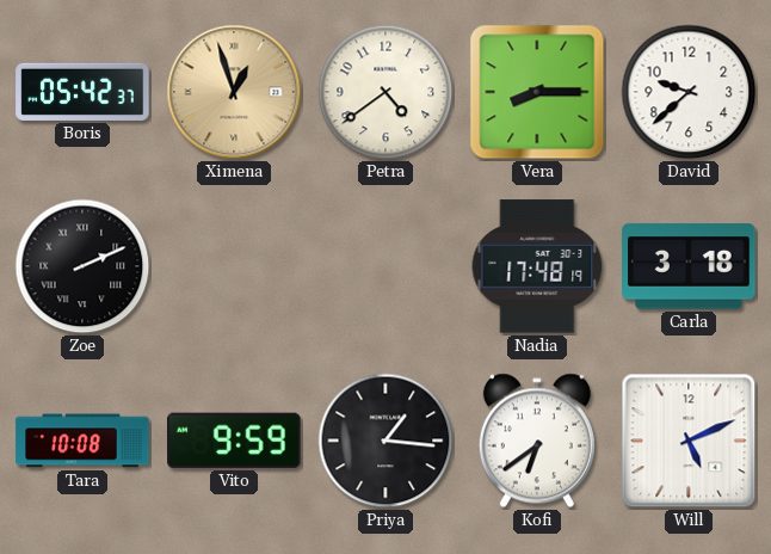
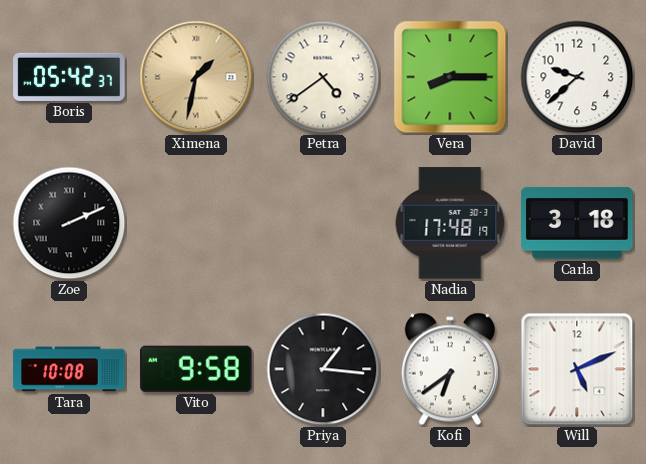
Ximena: 12:57 -> 1:32
Vito: 9:59 -> 9:58
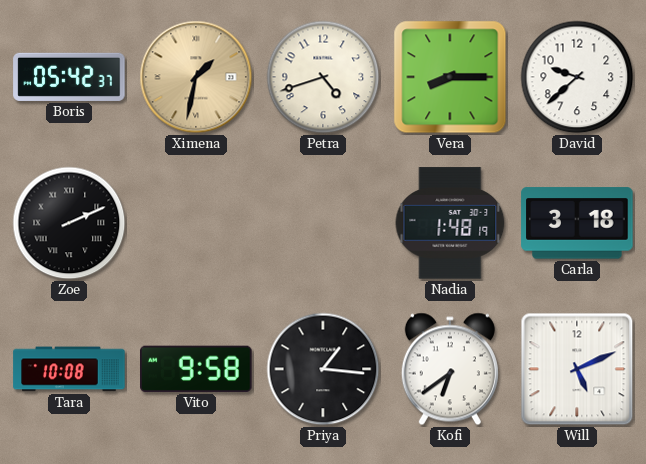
Petra: 4:39 -> 4:42
Nadia: 17:48 -> 1:48
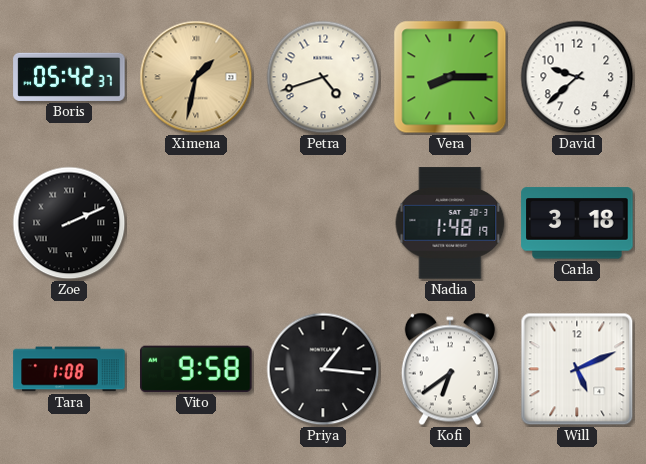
Tara: 10:08 -> 1:08
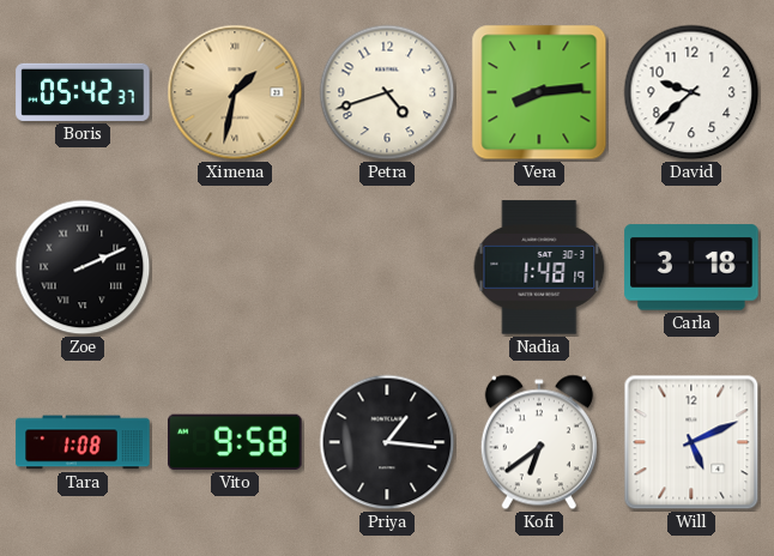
Vera: 8:15 -> 8:14
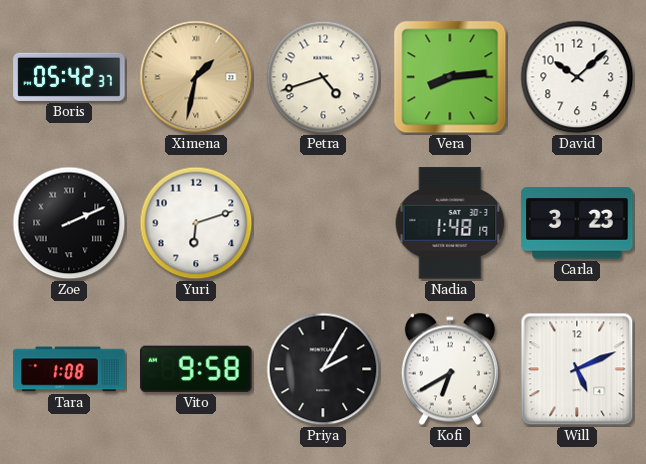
David: 9:38 -> 10:08
Yuri: none -> 6:12
Carla: 3:18 -> 3:23
Priya: 1:16 -> 2:05
Kofi: 6:39 -> 6:40
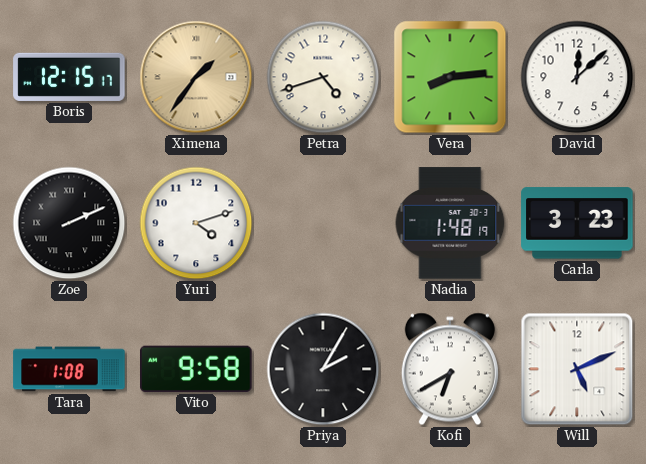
Boris: 05:42 -> 12:15
Ximena: 1:32 -> 1:36
David: 10:08 -> 12:08
Yuri: 6:12 -> 4:12
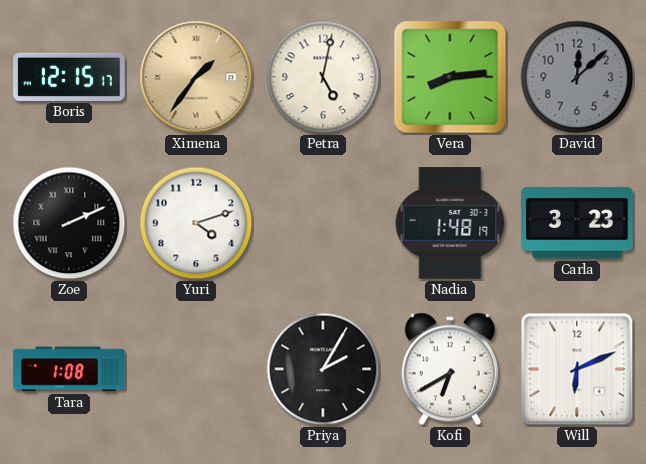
Petra: 4:42 -> 5:02
David dial: white -> grey
Vito: 9:58 -> none
Will: 5:11 -> 6:11
